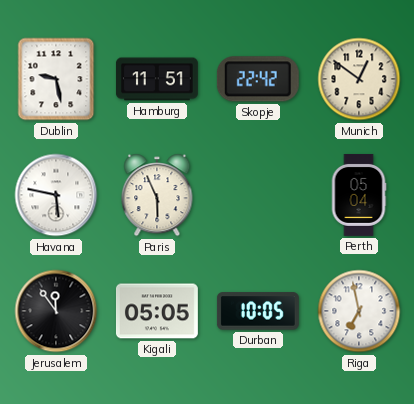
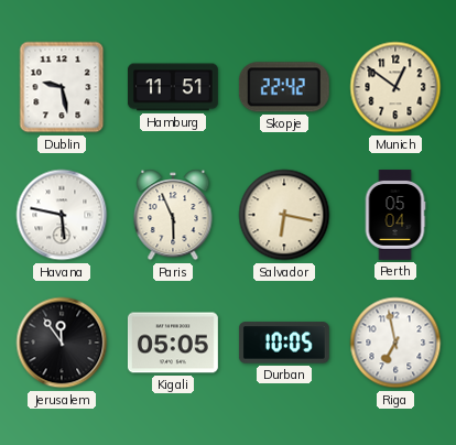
Salvador: none -> 6:17
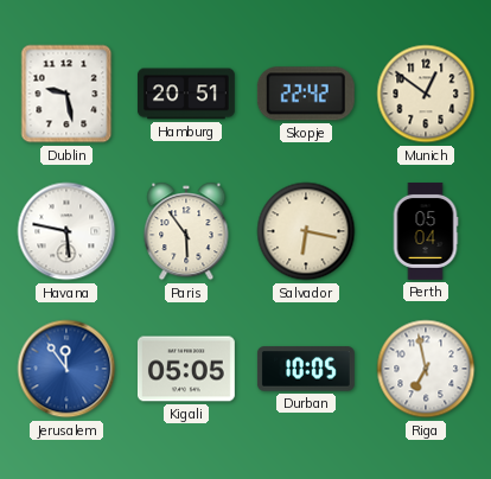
Hamburg: 11:51 -> 20:51
Paris: 5:56 -> 5:54
Jerusalem dial: black -> blue
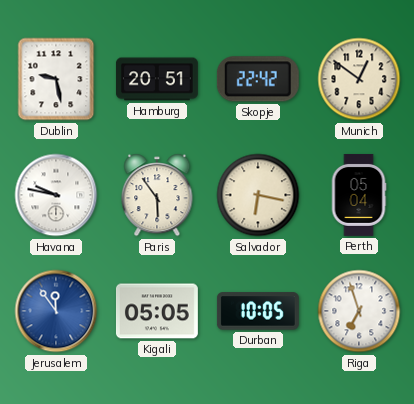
Havana: 5:47 -> 9:47
Riga: 6:58 -> 6:57
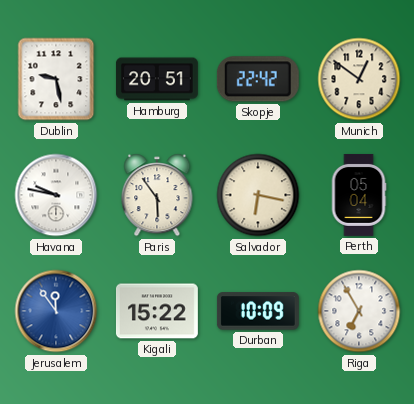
Kigali: 05:05 -> 15:22
Durban: 10:05 -> 10:09
Riga: 6:57 -> 6:55
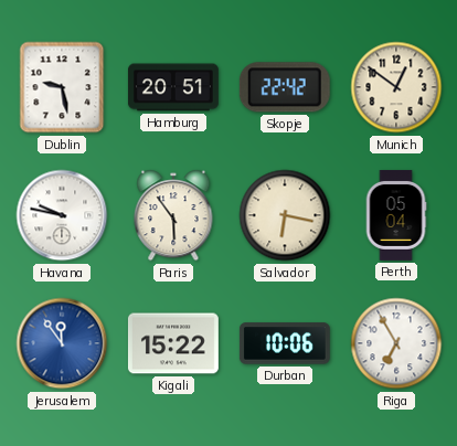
Durban: 10:09 -> 10:06
